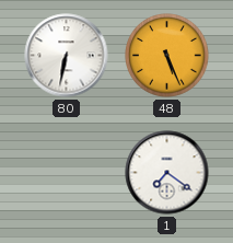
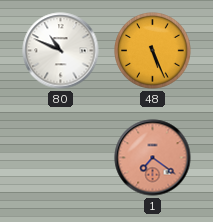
80: 6:32 -> 10:49
1 dial: white -> salmon
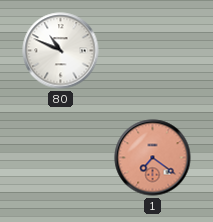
48: 5:26 -> none
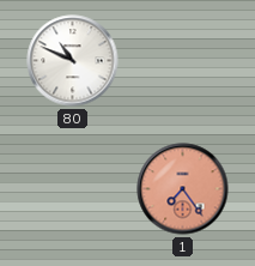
1: 7:21 -> 7:24
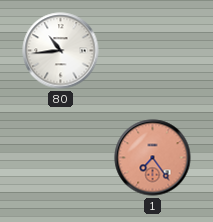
80: 10:49 -> 10:44
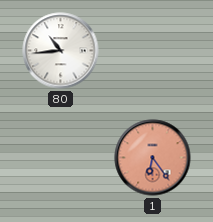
1: 7:24 -> 6:24
